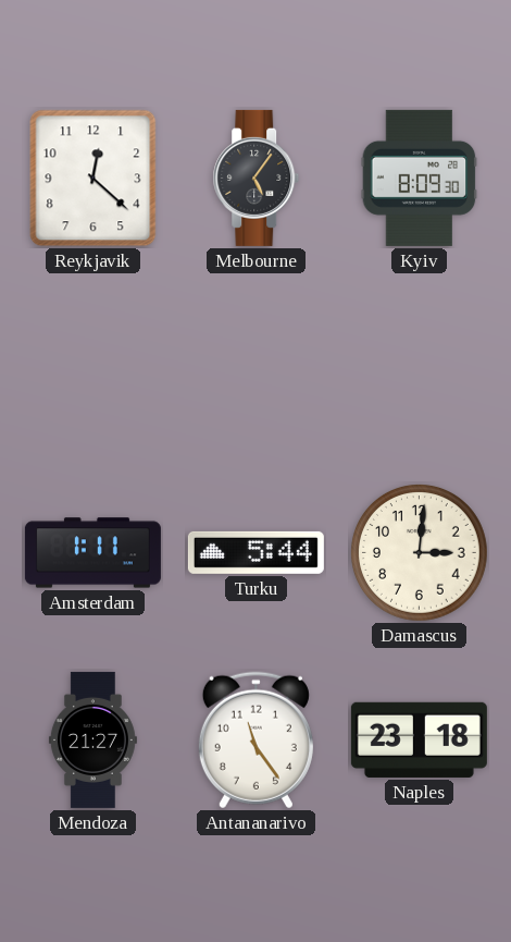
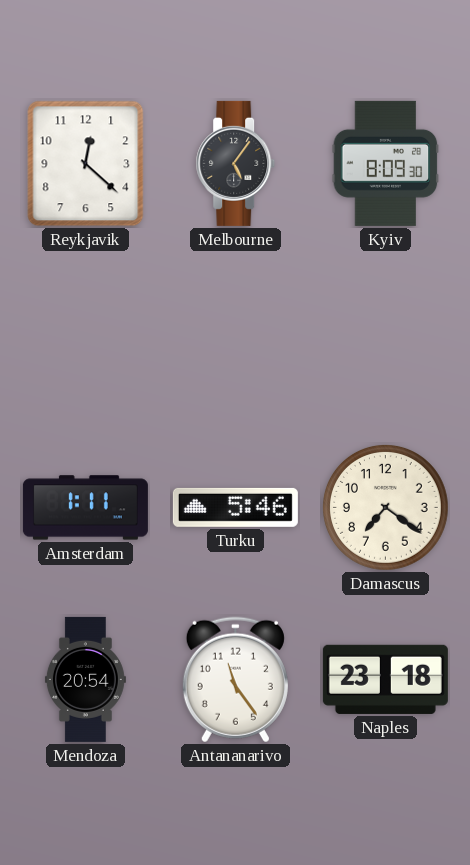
Turku: 5:44 -> 5:46
Damascus: 3:01 -> 7:21
Mendoza: 21:27 -> 20:54
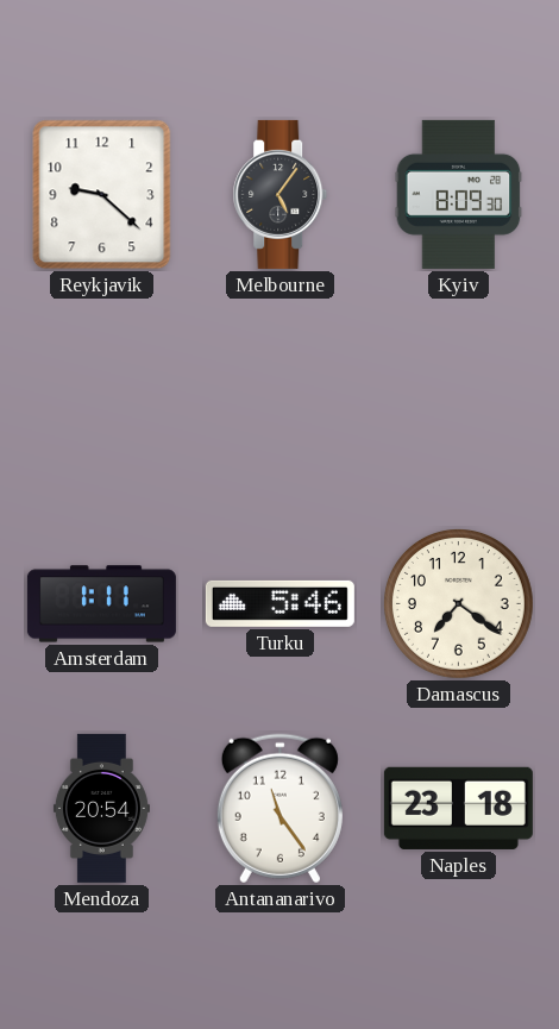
Reykjavik: 12:22 -> 9:22
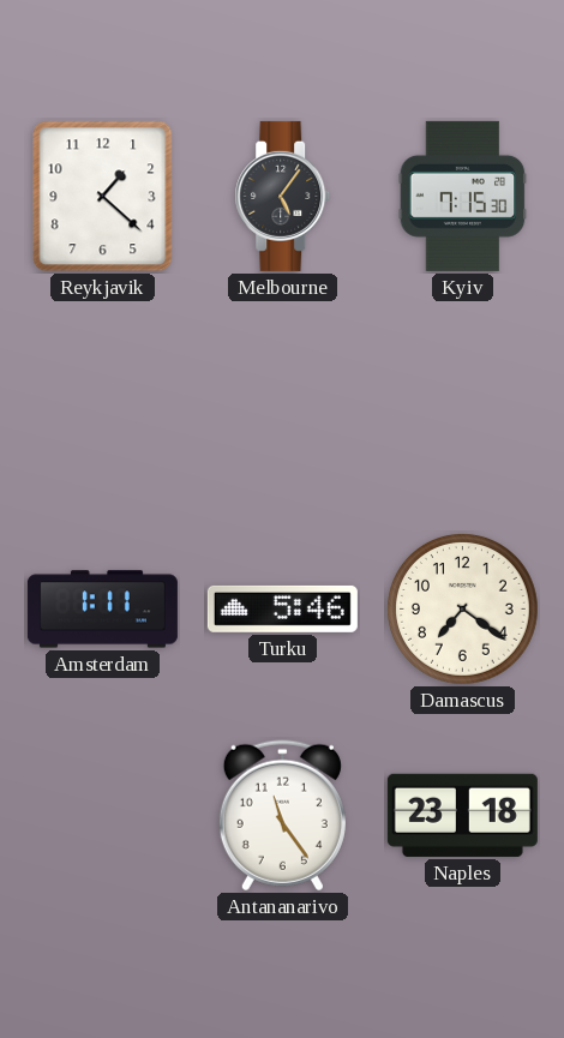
Reykjavik: 9:22 -> 1:22
Kyiv: 8:09 -> 7:15
Mendoza: 20:54 -> none
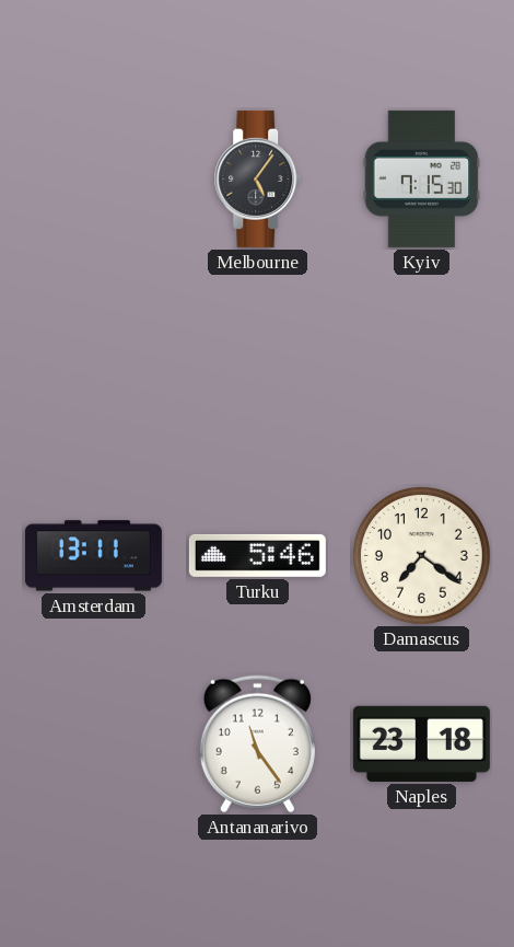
Reykjavik: 1:22 -> none
Amsterdam: 1:11 -> 13:11
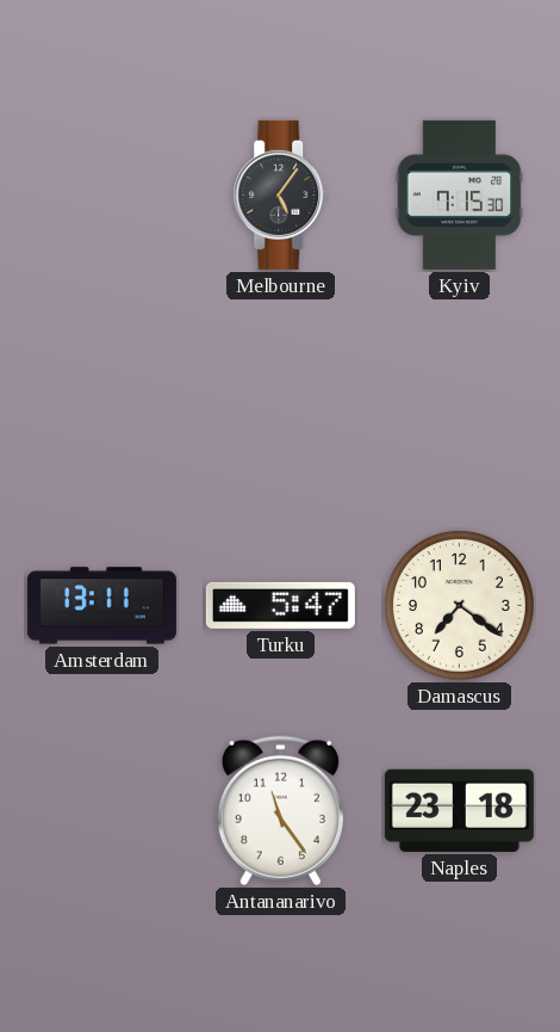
Turku: 5:46 -> 5:47
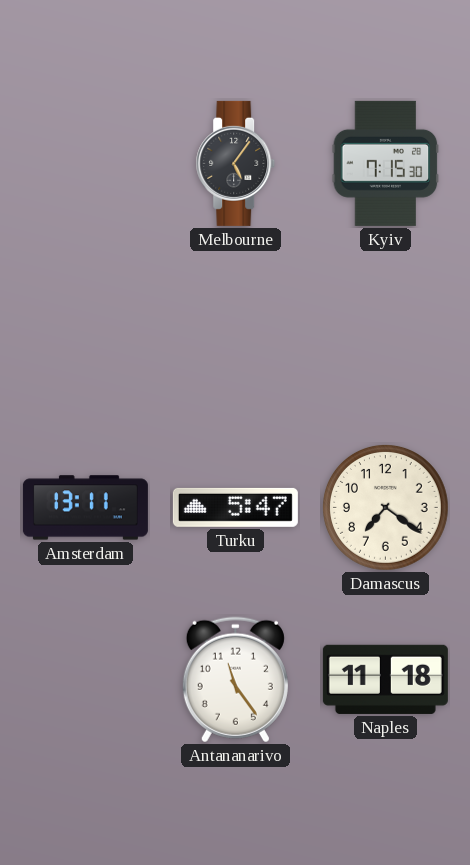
Naples: 23:18 -> 11:18
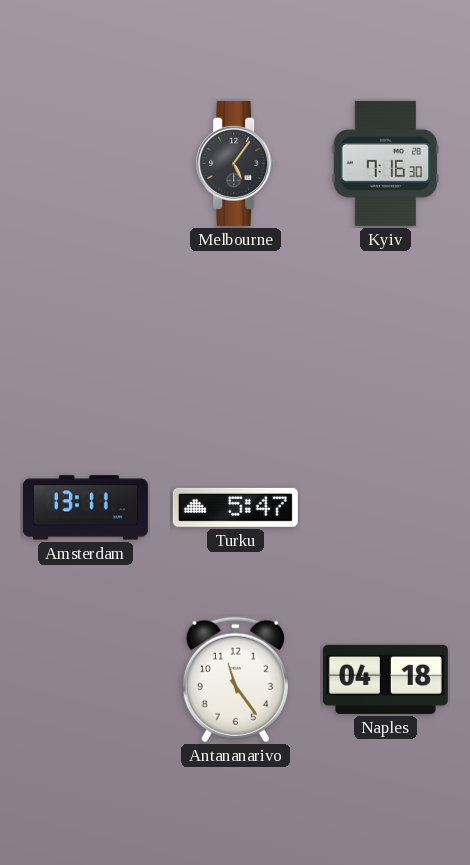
Kyiv: 7:15 -> 7:16
Damascus: 7:21 -> none
Naples: 11:18 -> 04:18
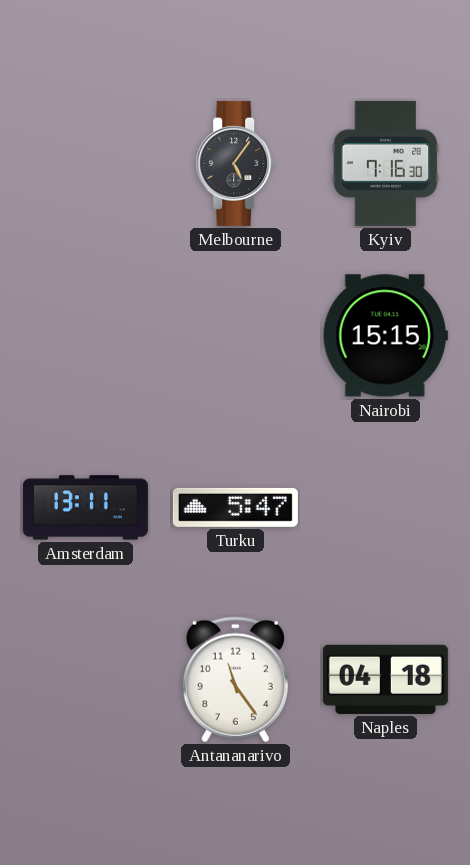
Nairobi: none -> 15:15
